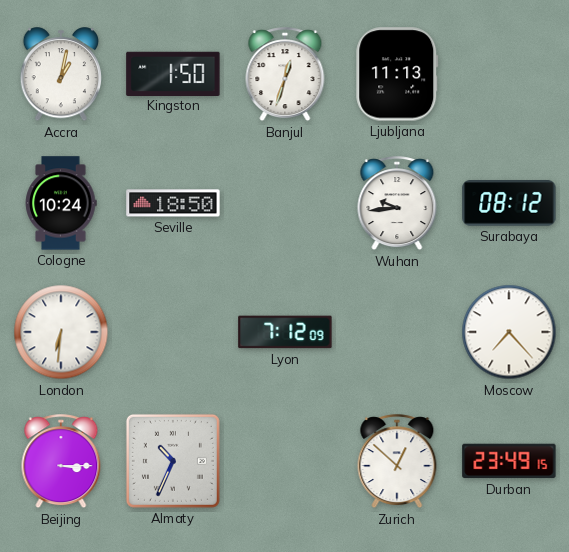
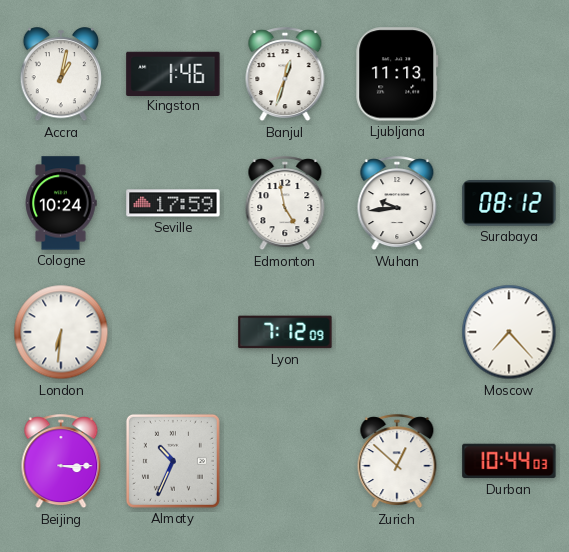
Kingston: 1:50 -> 1:46
Seville: 18:50 -> 17:59
Edmonton: none -> 4:58
Durban: 23:49 -> 10:44
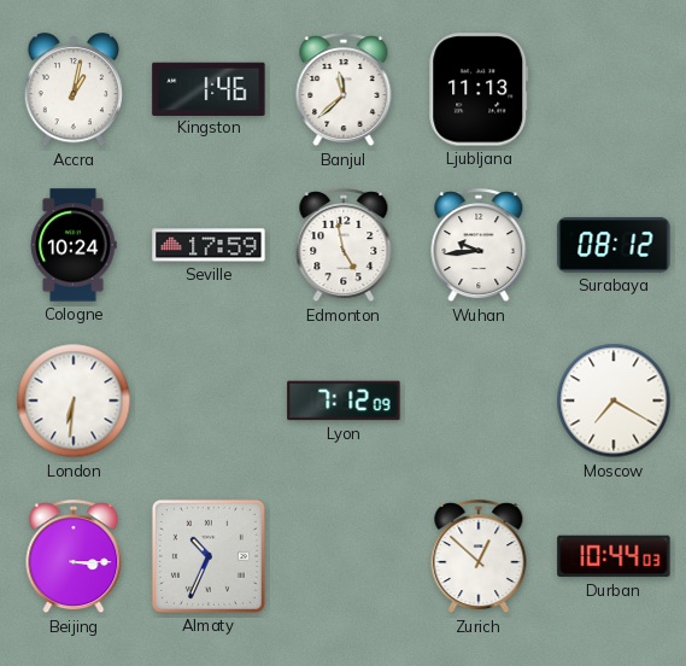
Banjul: 12:33 -> 11:38
Moscow: 7:23 -> 7:20
